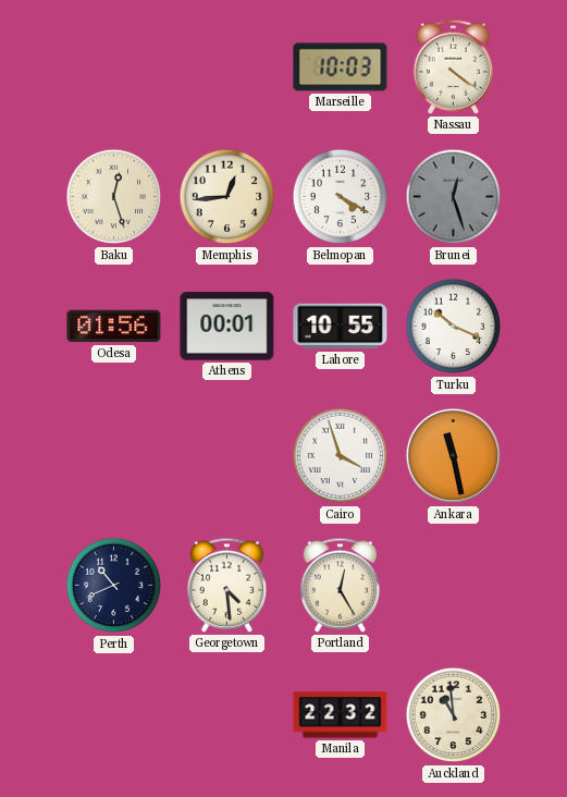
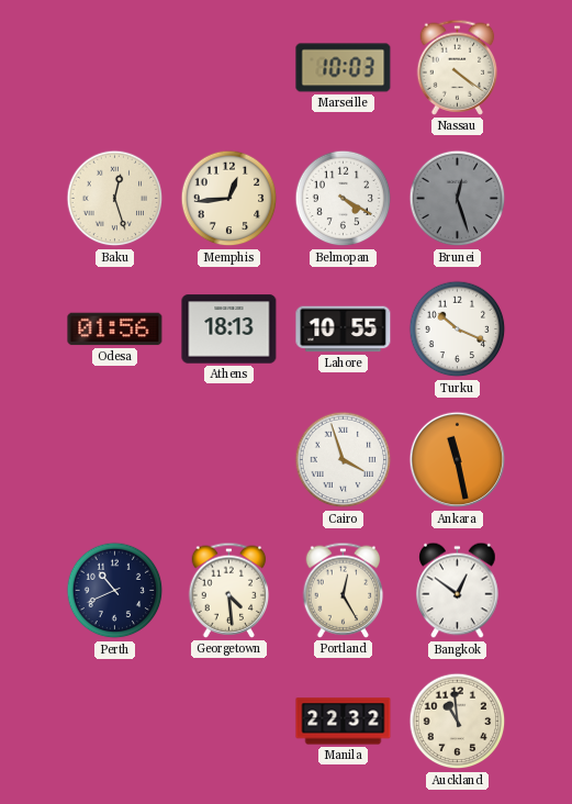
Athens: 00:01 -> 18:13
Bangkok: none -> 12:51
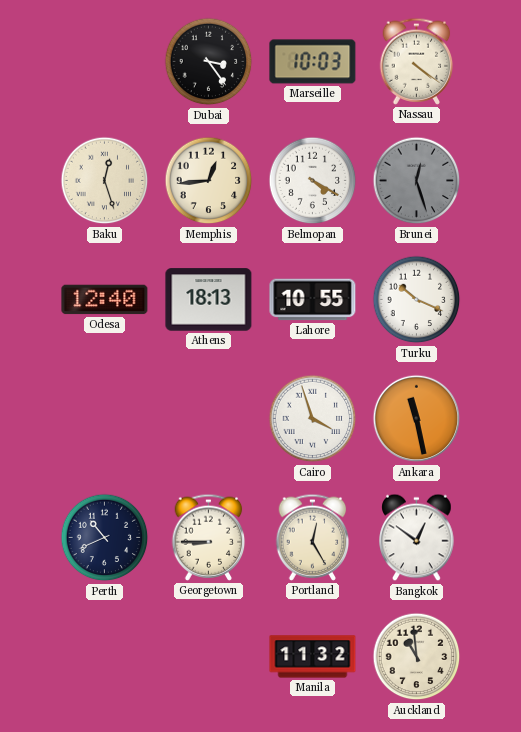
Dubai: none -> 3:24
Odesa: 01:56 -> 12:40
Georgetown: 4:29 -> 8:45
Manila: 22:32 -> 11:32
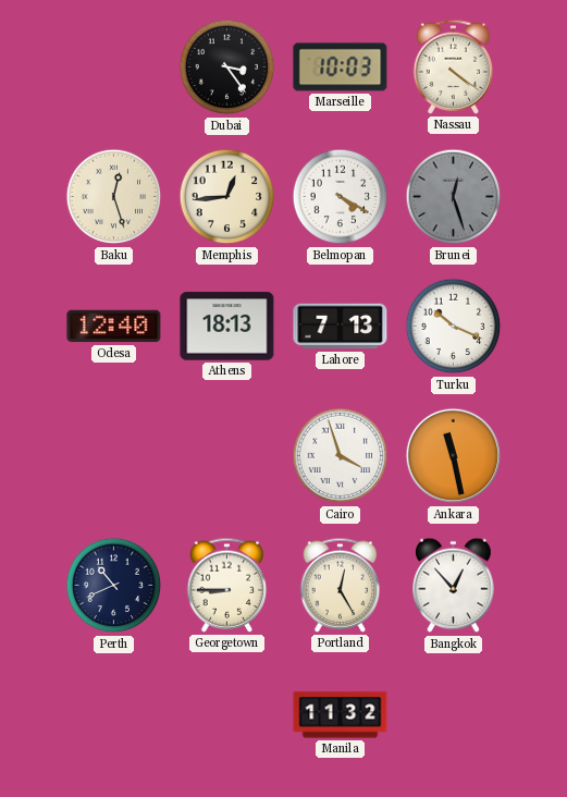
Lahore: 10:55 -> 7:13
Bangkok: 12:51 -> 12:53
Auckland: 10:59 -> none
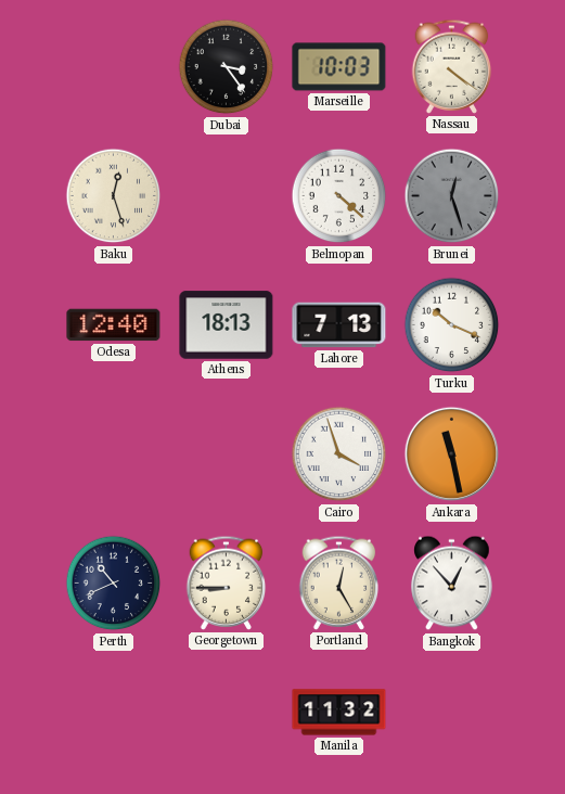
Memphis: 12:44 -> none
Belmopan: 4:20 -> 4:22
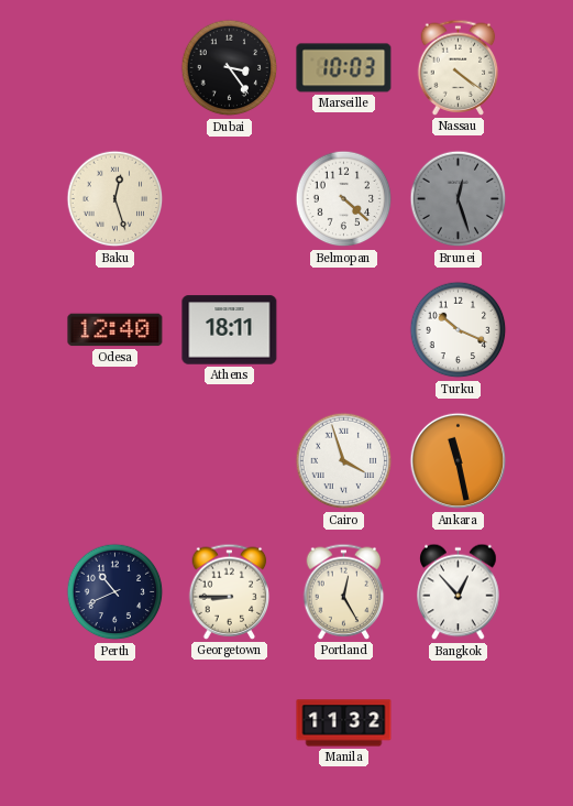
Athens: 18:13 -> 18:11
Lahore: 7:13 -> none
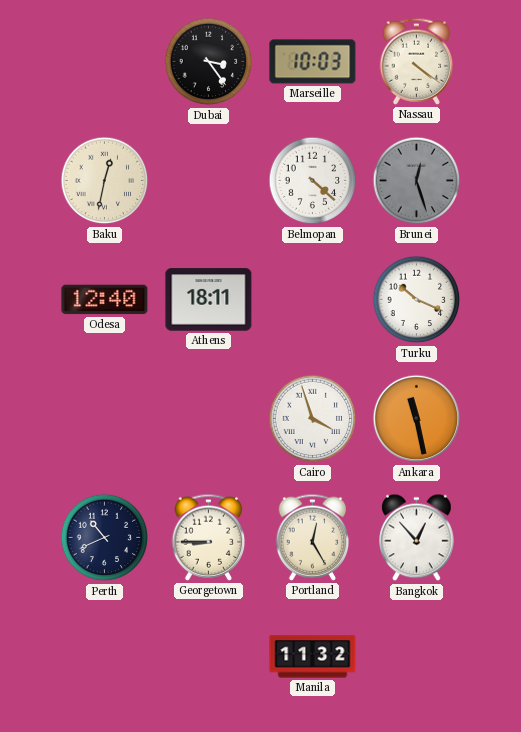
Baku: 12:27 -> 12:32
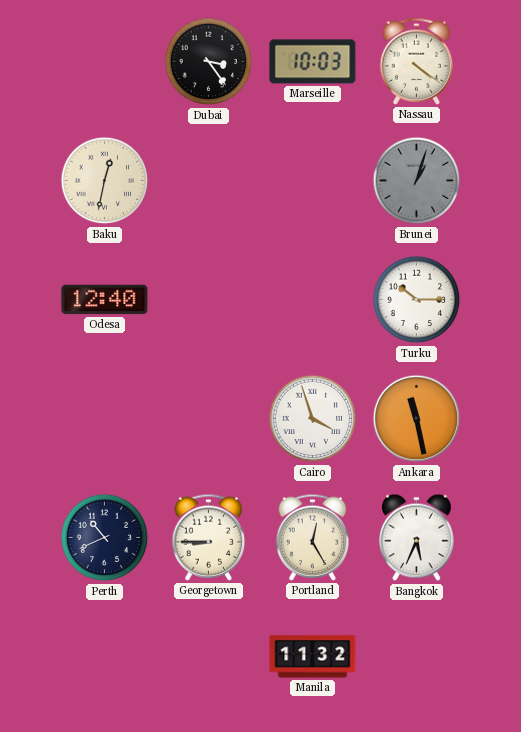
Belmopan: 4:22 -> none
Brunei: 12:27 -> 1:03
Athens: 18:11 -> none
Turku: 10:19 -> 10:15
Bangkok: 12:53 -> 5:34
